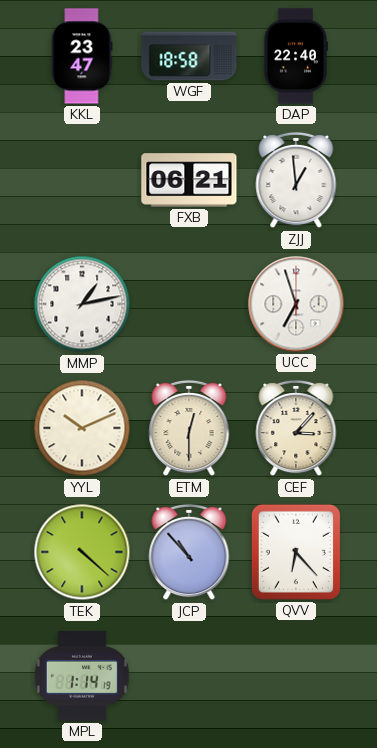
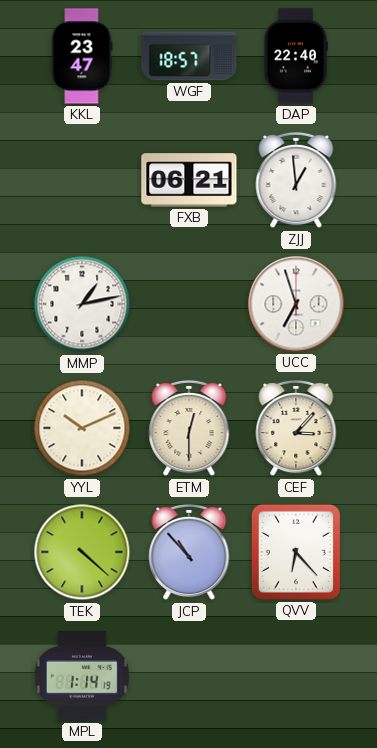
WGF: 18:58 -> 18:57
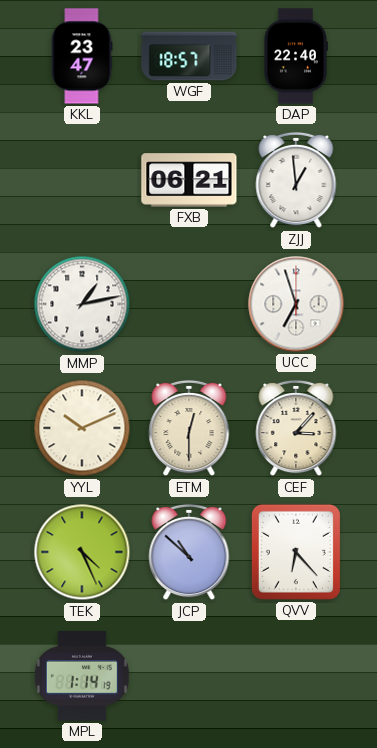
TEK: 4:22 -> 4:26
JCP: 10:53 -> 10:52
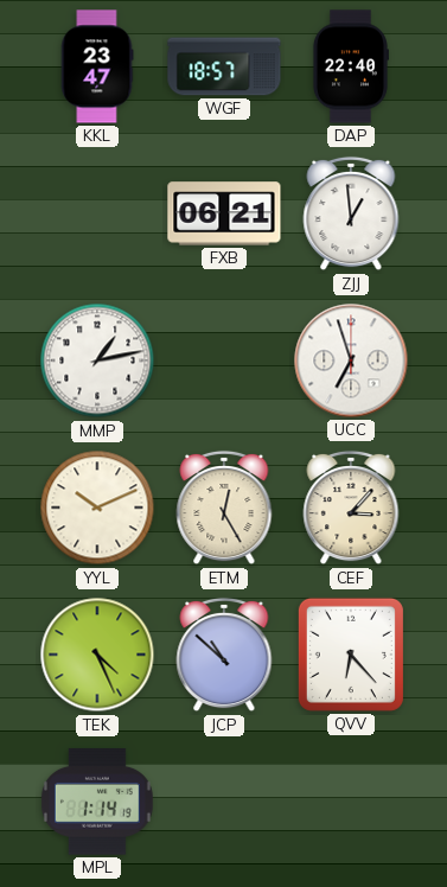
ETM: 12:30 -> 12:25
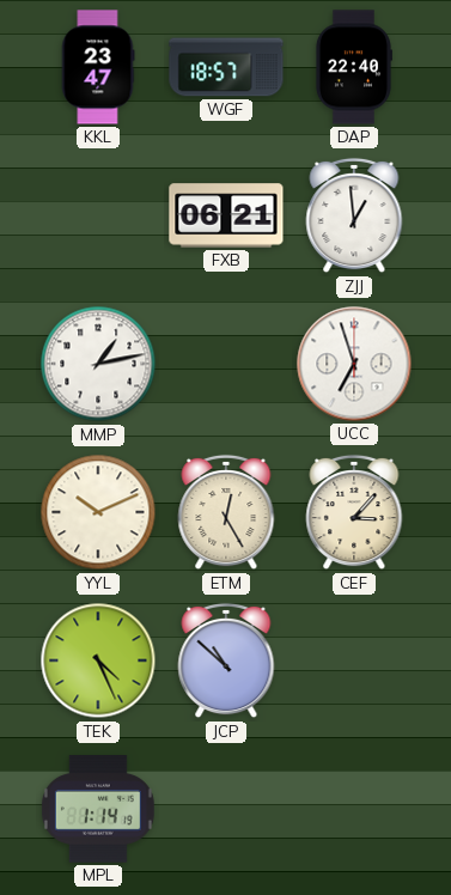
QVV: 6:23 -> none
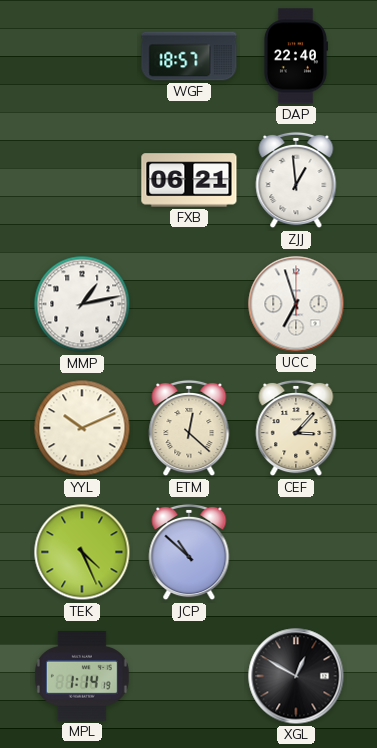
KKL: 23:47 -> none
ETM: 12:25 -> 12:22
XGL: none -> 12:50
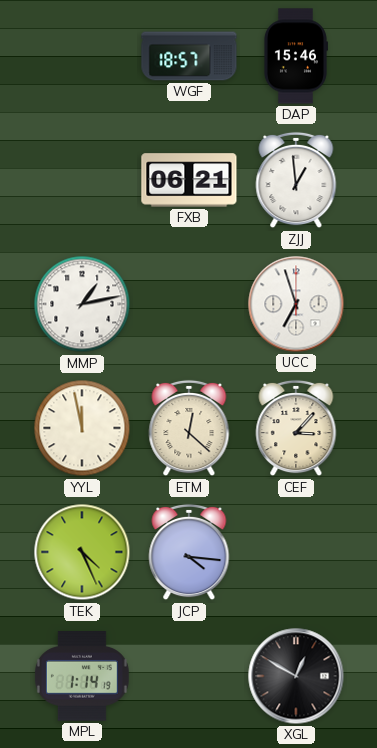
DAP: 22:40 -> 15:46
YYL: 10:11 -> 11:58
JCP: 10:52 -> 4:16
